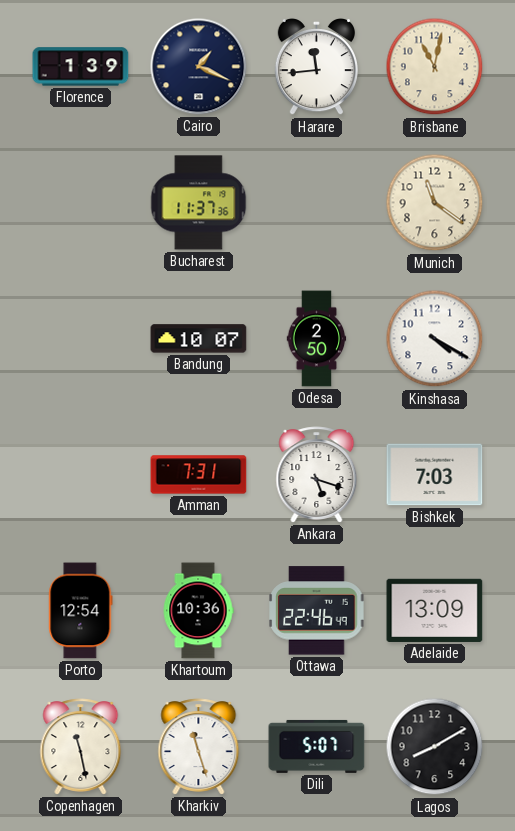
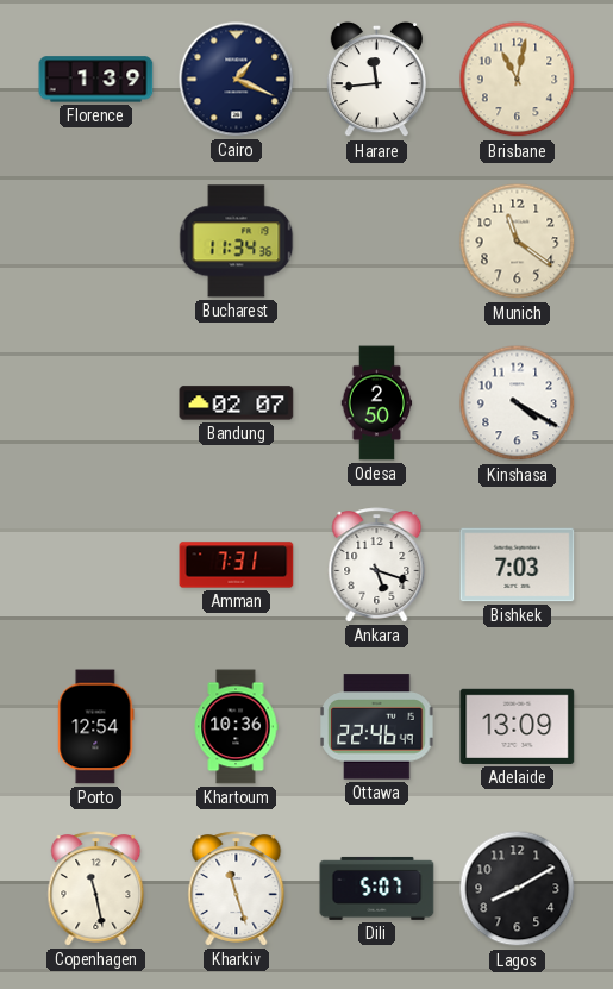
Bucharest: 11:37 -> 11:34
Bandung: 10:07 -> 02:07
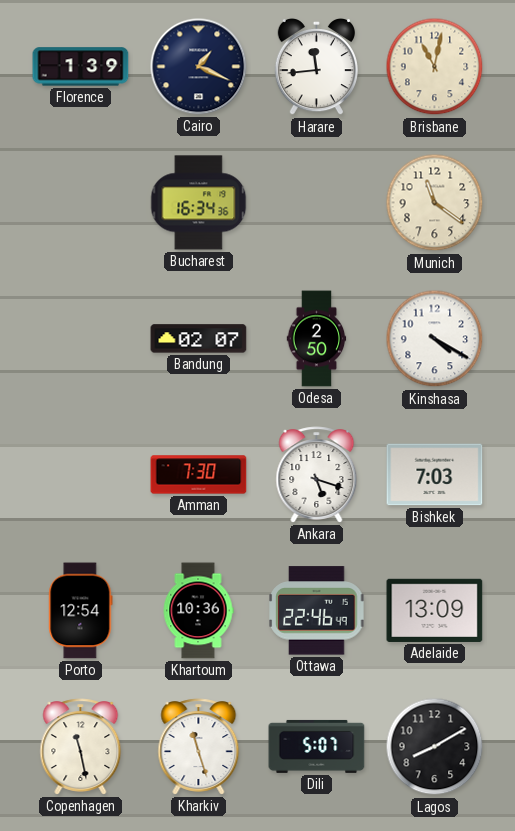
Bucharest: 11:34 -> 16:34
Amman: 7:31 -> 7:30
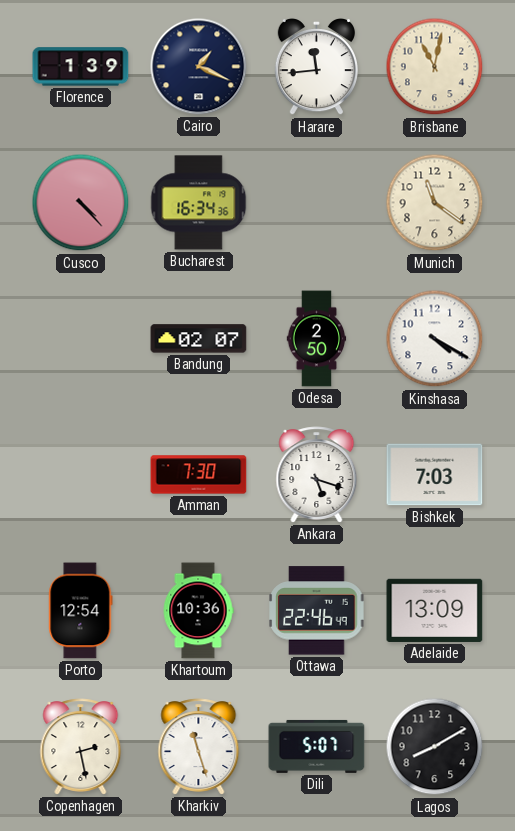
Cusco: none -> 4:23
Copenhagen: 11:28 -> 2:28
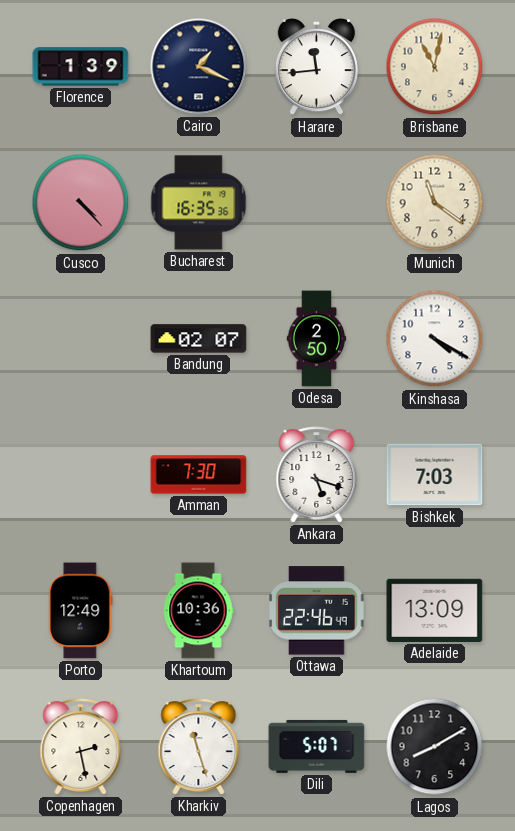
Bucharest: 16:34 -> 16:35
Porto: 12:54 -> 12:49
